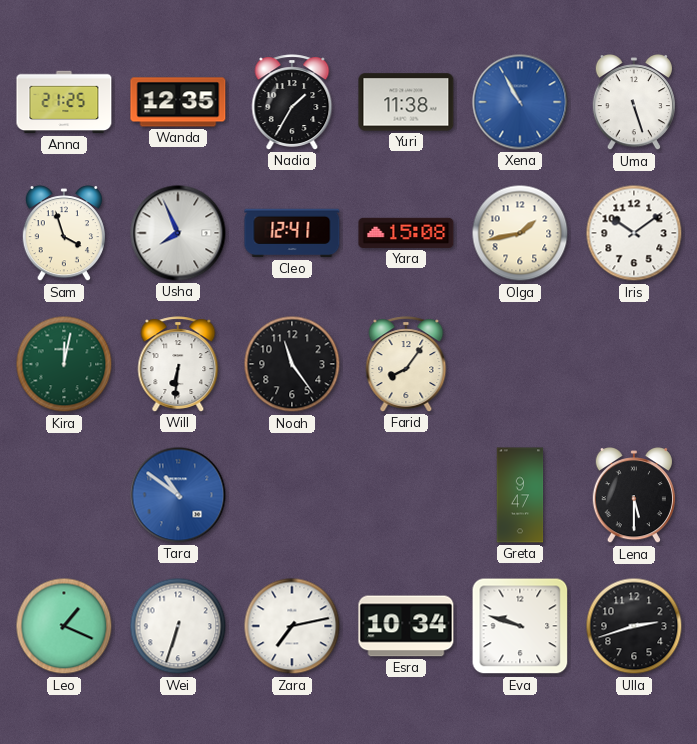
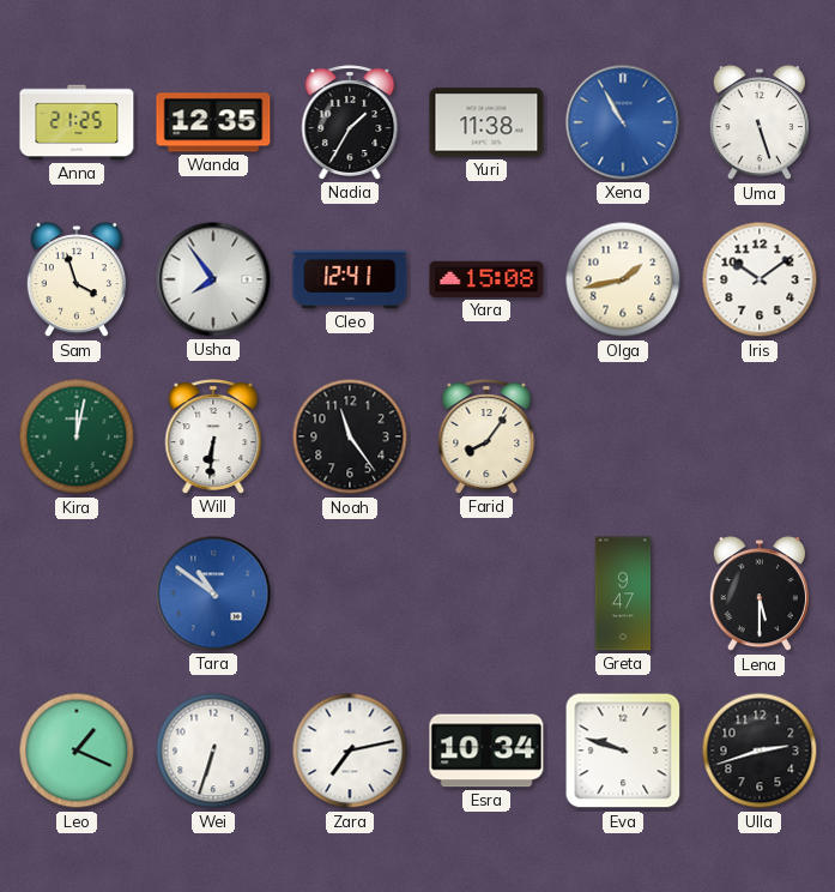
Usha: 7:56 -> 7:54
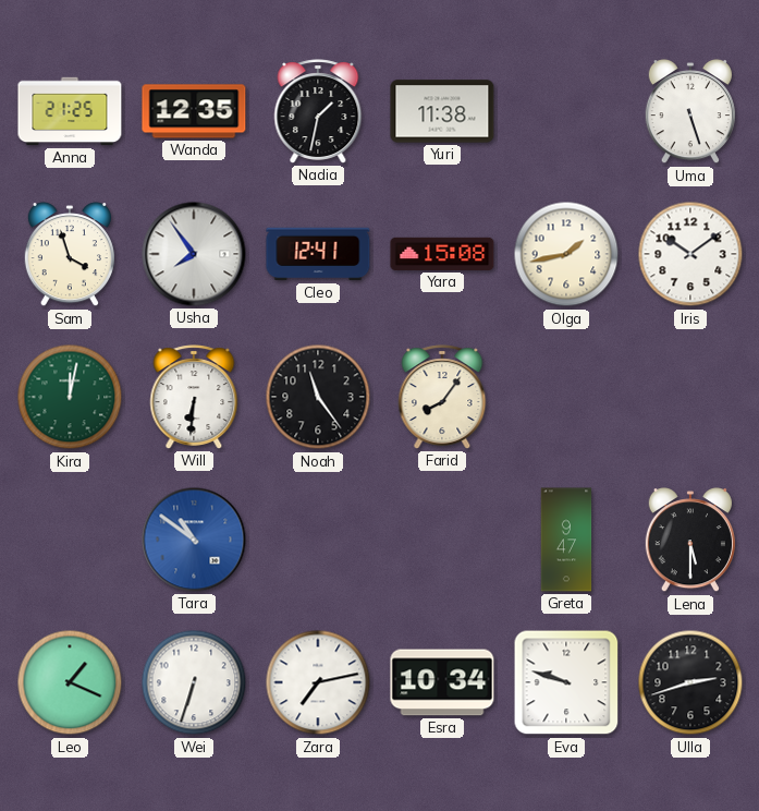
Nadia: 1:35 -> 1:32
Xena: 10:55 -> none
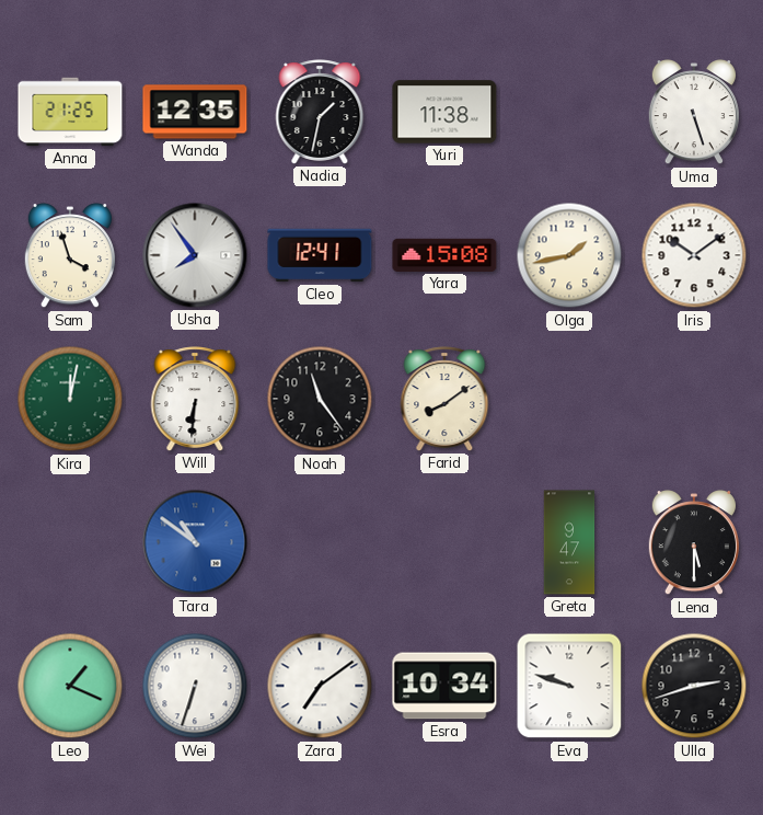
Farid: 8:06 -> 8:09
Zara: 7:13 -> 7:09
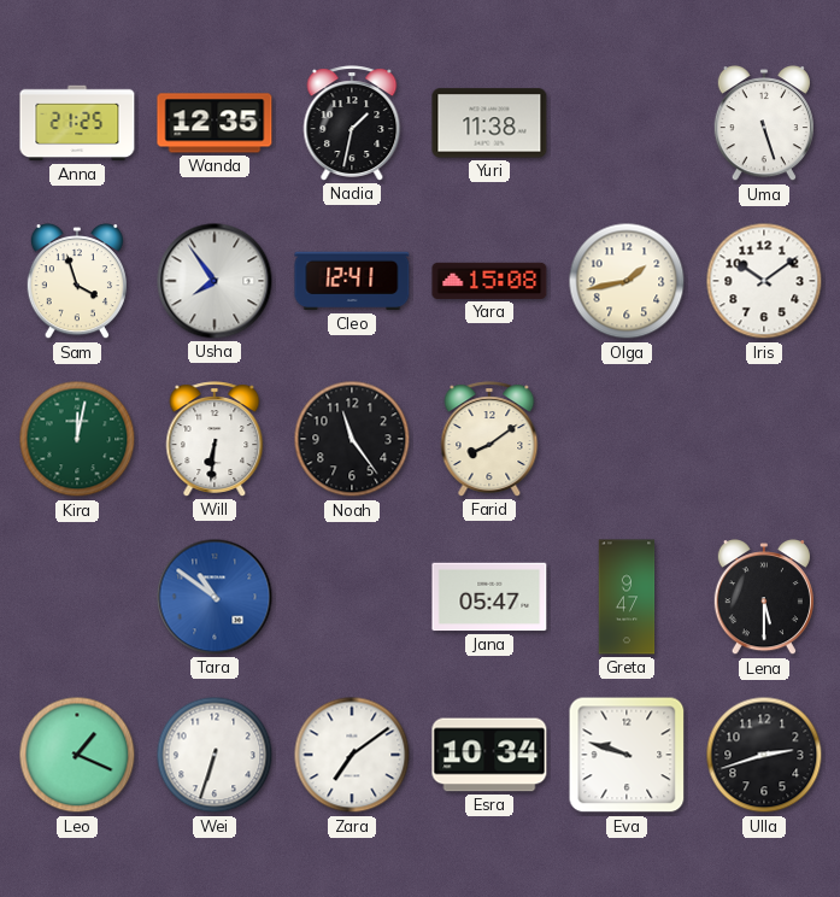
Jana: none -> 05:47
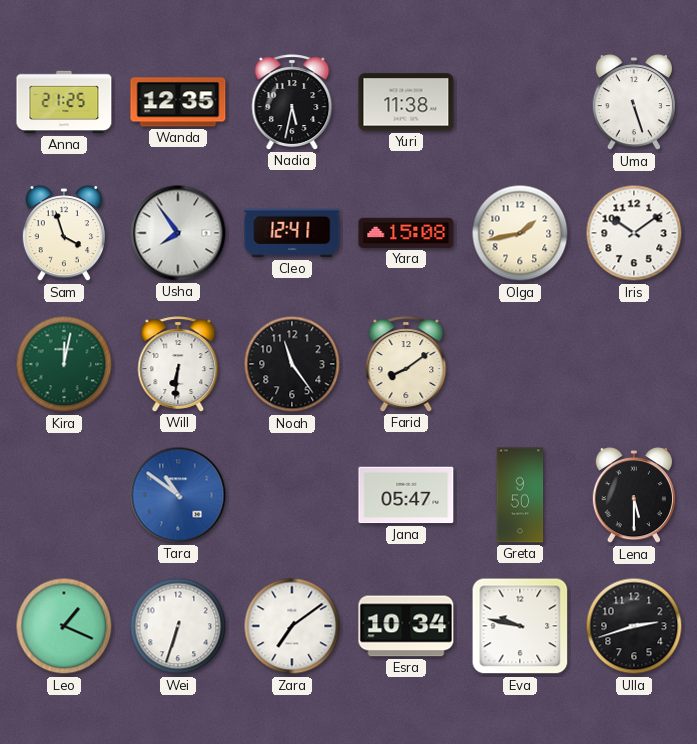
Nadia: 1:32 -> 5:32
Greta: 9:47 -> 9:50
Eva: 9:48 -> 9:47
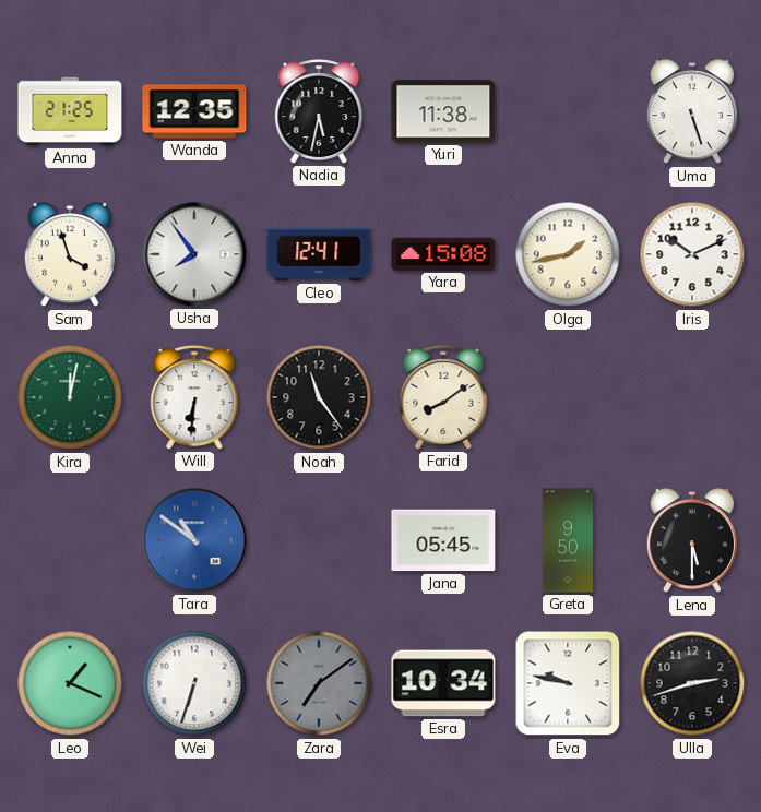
Iris: 10:09 -> 10:11
Jana: 05:47 -> 05:45
Zara dial: white -> grey
